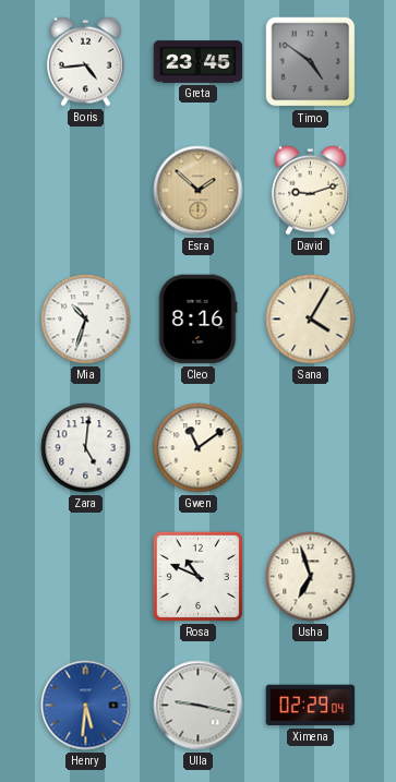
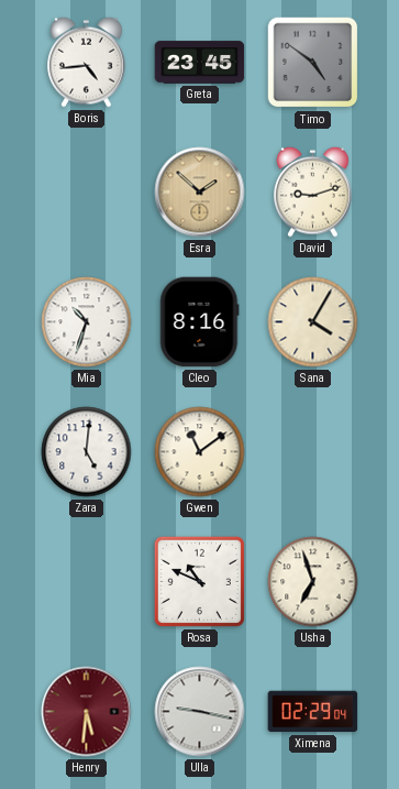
Henry dial: blue -> burgundy
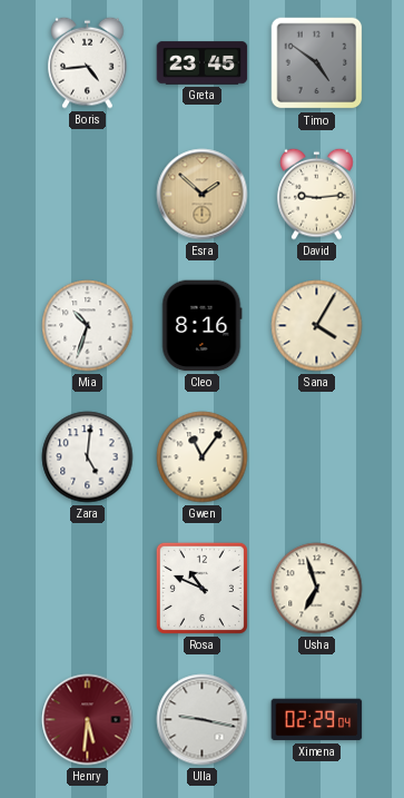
David: 9:12 -> 9:14
Gwen: 11:09 -> 11:06
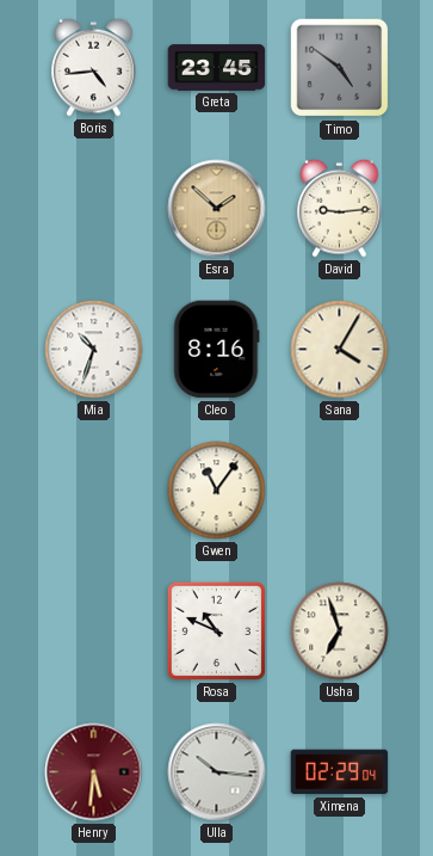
Zara: 5:01 -> none
Ulla: 9:17 -> 10:16
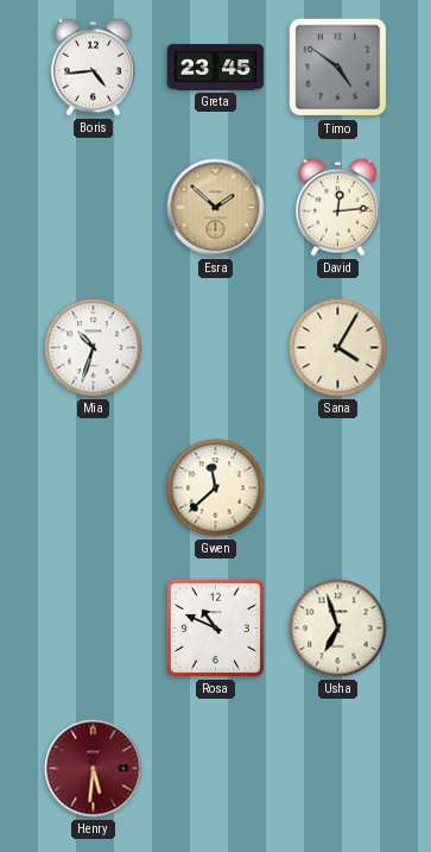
David: 9:14 -> 12:14
Cleo: 8:16 -> none
Gwen: 11:06 -> 11:38
Ulla: 10:16 -> none
Ximena: 02:29 -> none
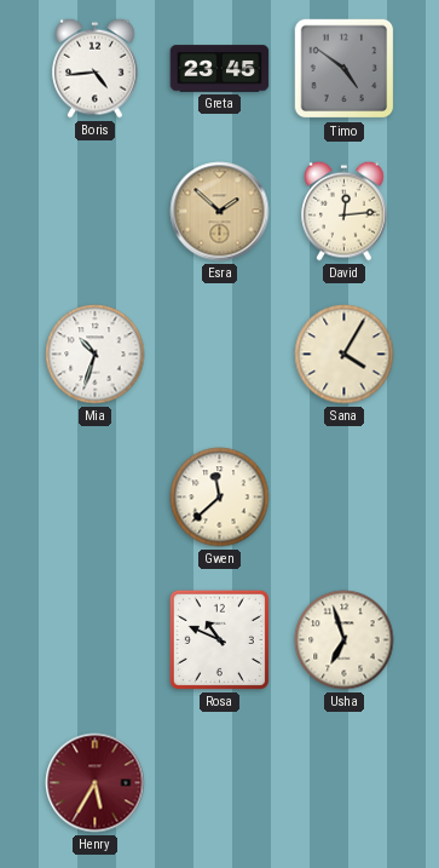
Henry: 5:31 -> 5:35
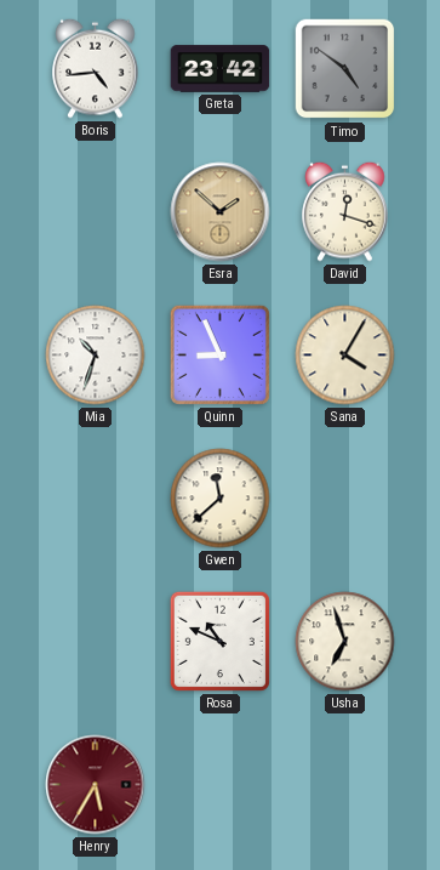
Greta: 23:45 -> 23:42
David: 12:14 -> 12:18
Quinn: none -> 8:56
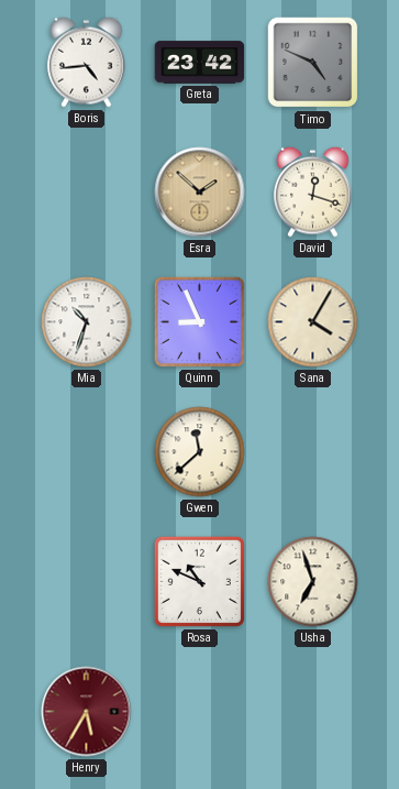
Timo: 4:51 -> 4:49
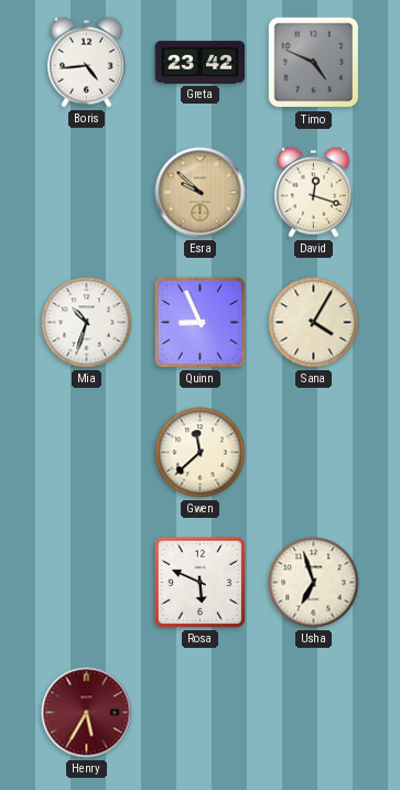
Esra: 1:52 -> 9:52
Rosa: 10:49 -> 5:49
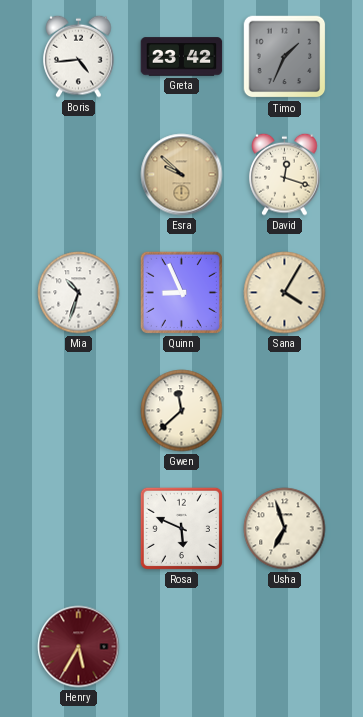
Timo: 4:49 -> 1:34
